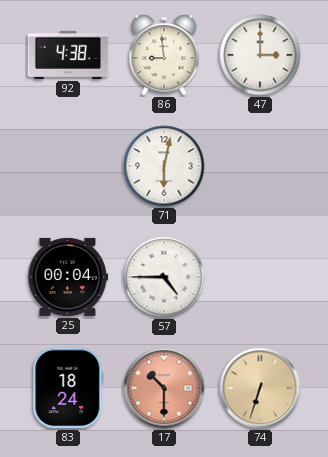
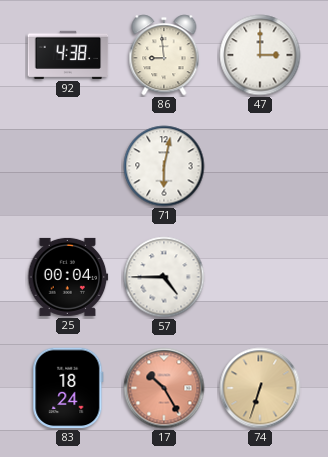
17: 10:30 -> 10:25
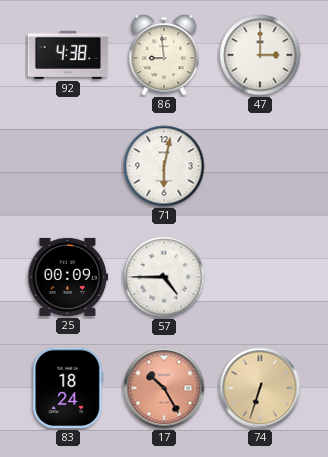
25: 00:04 -> 00:09
